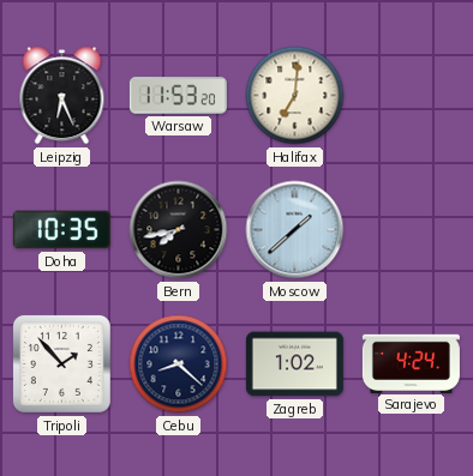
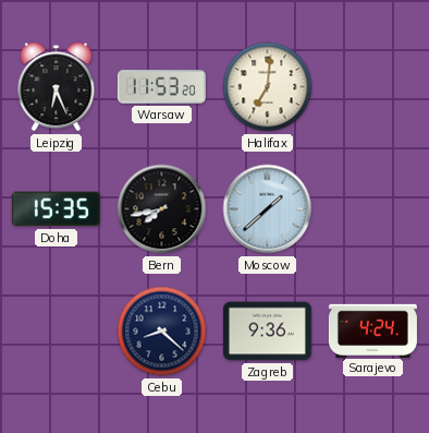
Doha: 10:35 -> 15:35
Tripoli: 1:53 -> none
Zagreb: 1:02 -> 9:36
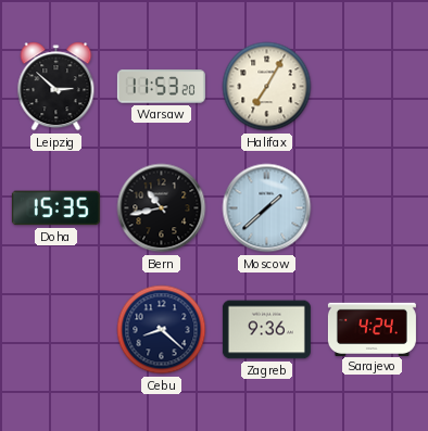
Leipzig: 6:26 -> 2:52
Halifax: 7:01 -> 7:05
Bern: 7:43 -> 10:43
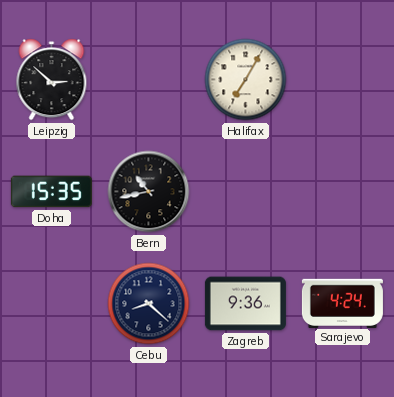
Warsaw: 11:53 -> none
Moscow: 1:38 -> none
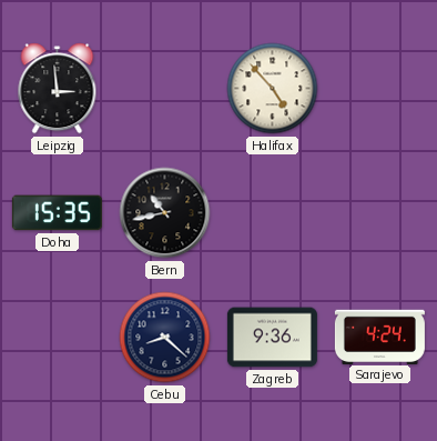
Leipzig: 2:52 -> 2:59
Halifax: 7:05 -> 4:53
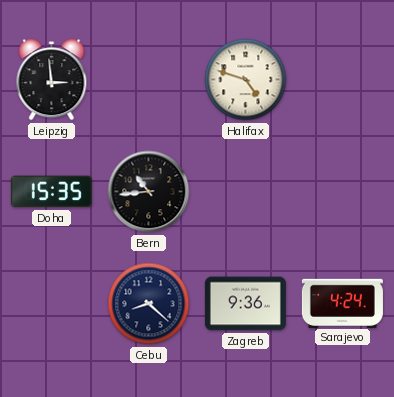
Halifax: 4:53 -> 4:48
Bern: 10:43 -> 10:44
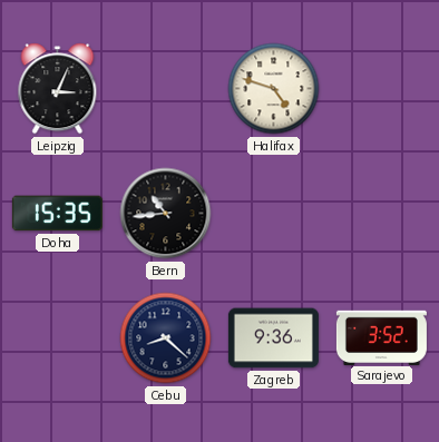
Leipzig: 2:59 -> 3:04
Sarajevo: 4:24 -> 3:52
